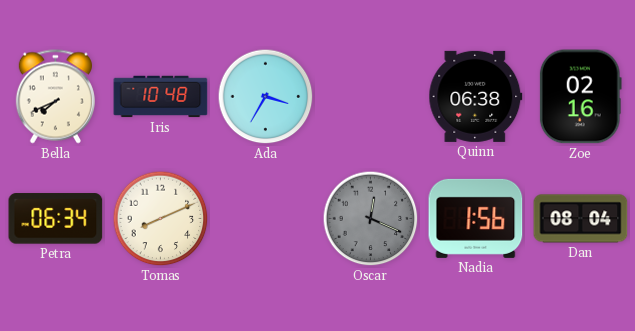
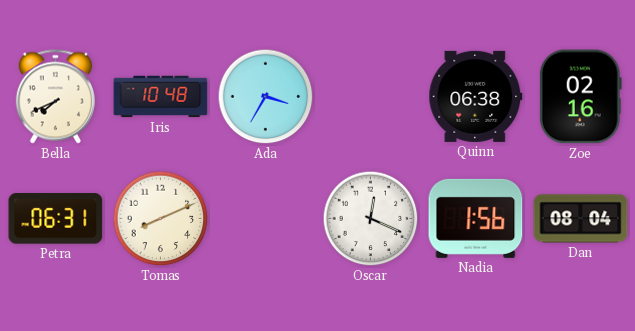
Petra: 06:34 -> 06:31
Oscar dial: grey -> white
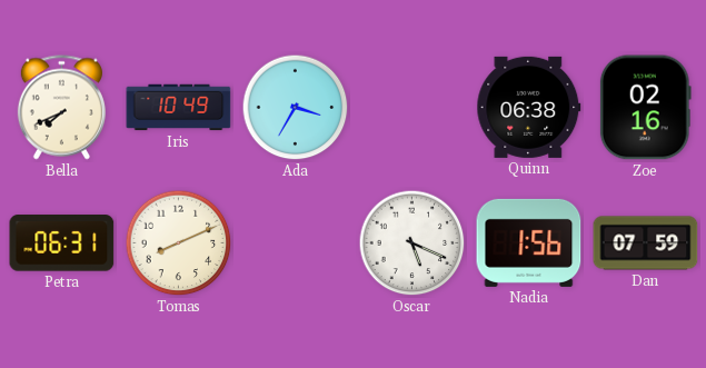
Iris: 10:48 -> 10:49
Oscar: 12:19 -> 5:19
Dan: 08:04 -> 07:59
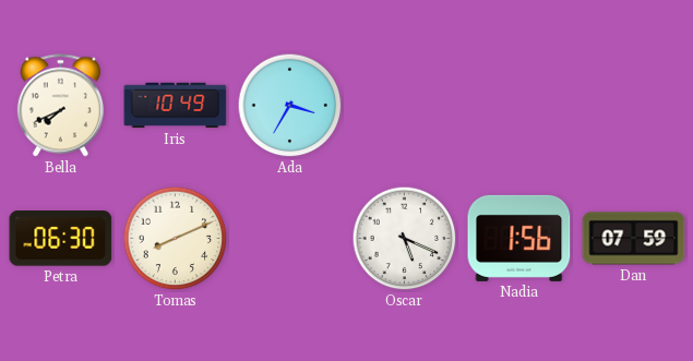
Quinn: 06:38 -> none
Zoe: 02:16 -> none
Petra: 06:31 -> 06:30
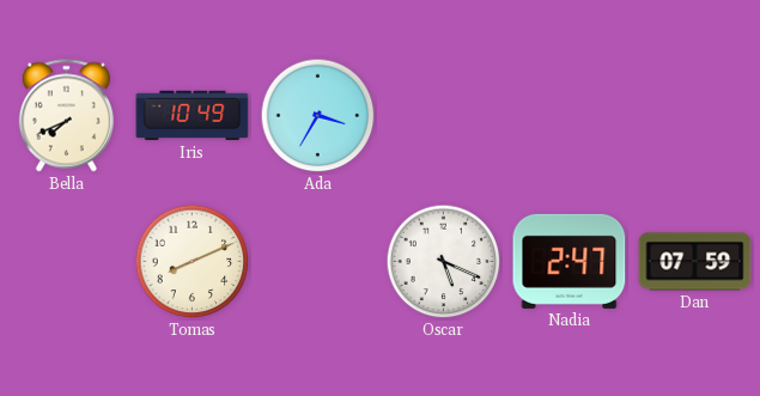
Petra: 06:30 -> none
Nadia: 1:56 -> 2:47
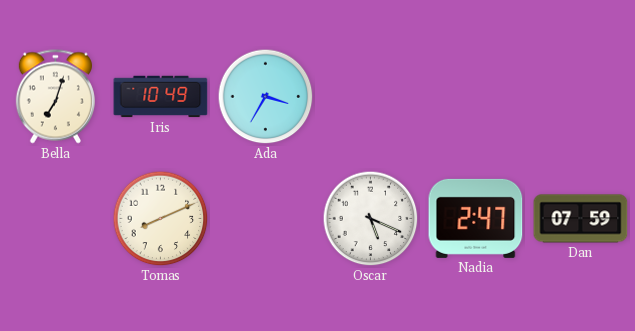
Bella: 7:41 -> 7:03
